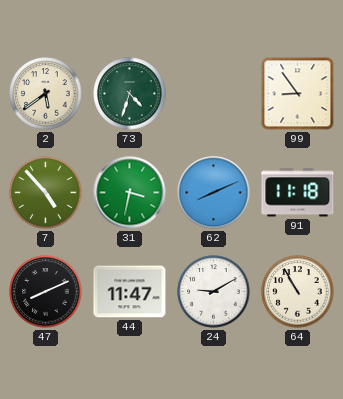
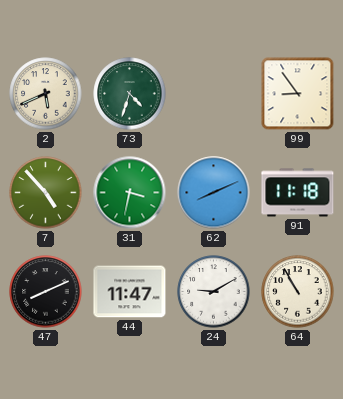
2: 5:39 -> 5:41
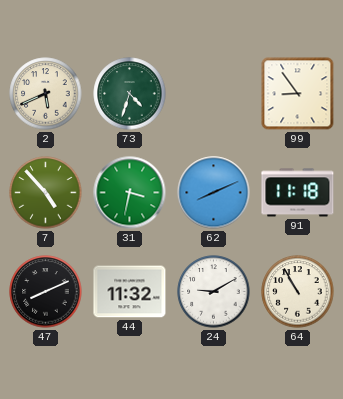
44: 11:47 -> 11:32
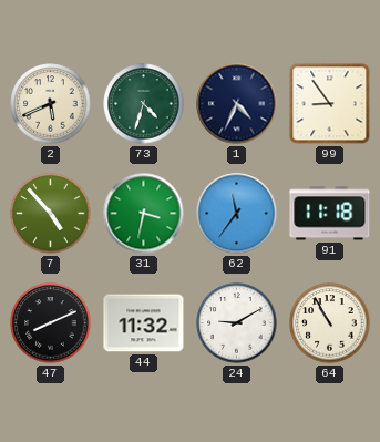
1: none -> 4:34
62: 8:11 -> 11:36
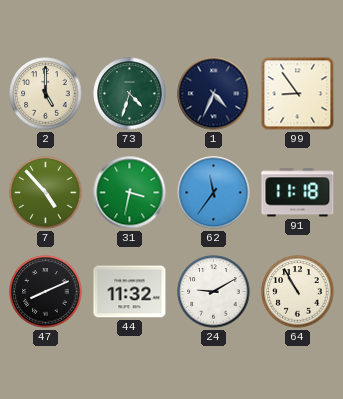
2: 5:41 -> 5:00
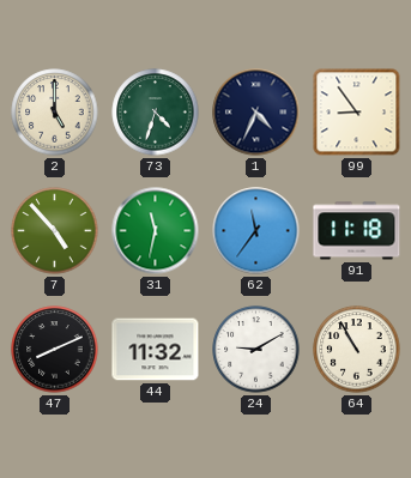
31: 3:32 -> 11:32
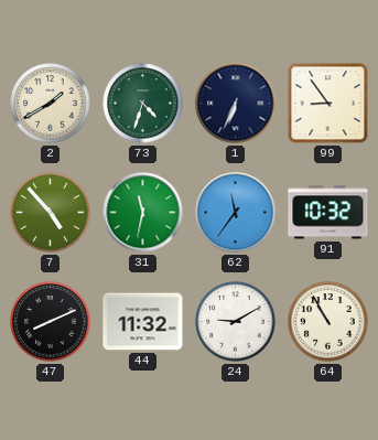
2: 5:00 -> 1:40
1: 4:34 -> 6:34
91: 11:18 -> 10:32
